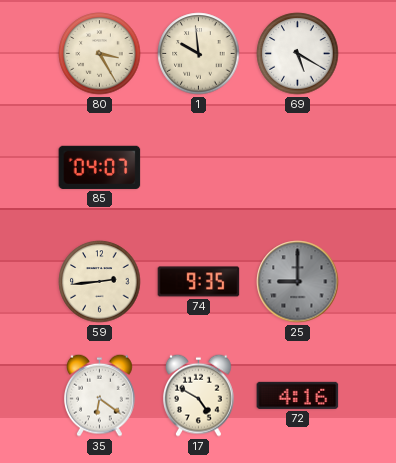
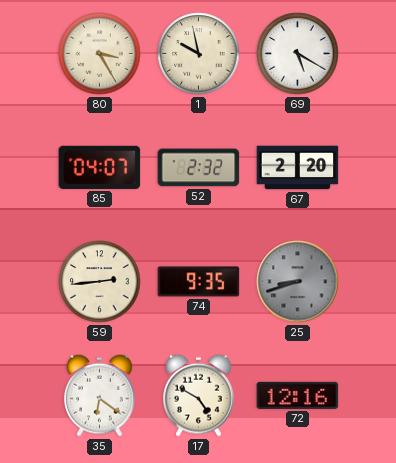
1: 9:59 -> 9:58
52: none -> 2:32
67: none -> 2:20
25: 9:00 -> 8:42
72: 4:16 -> 12:16
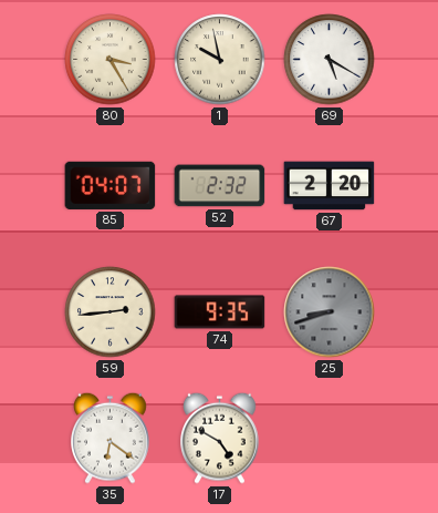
72: 12:16 -> none
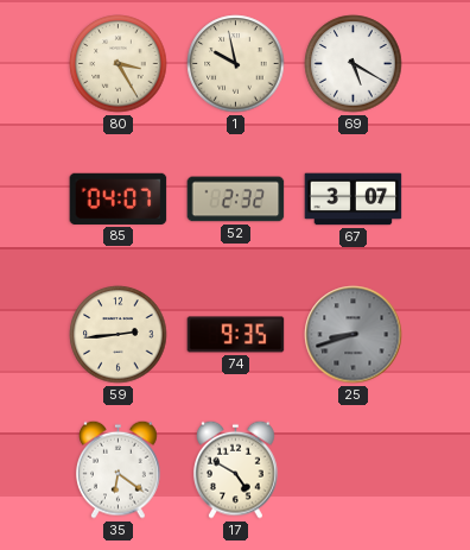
67: 2:20 -> 3:07
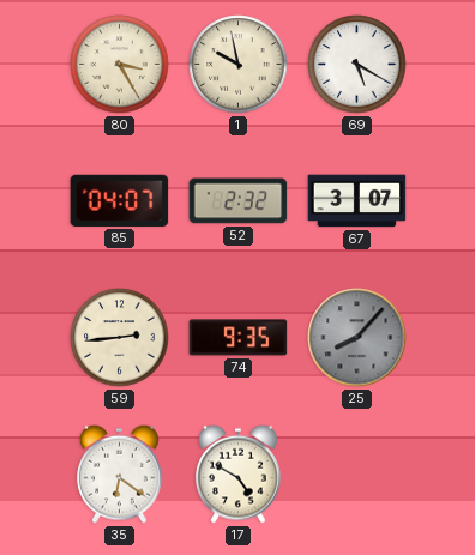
25: 8:42 -> 8:07
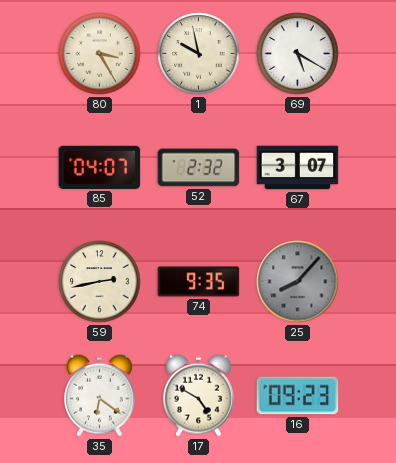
59: 2:44 -> 2:43
16: none -> 09:23
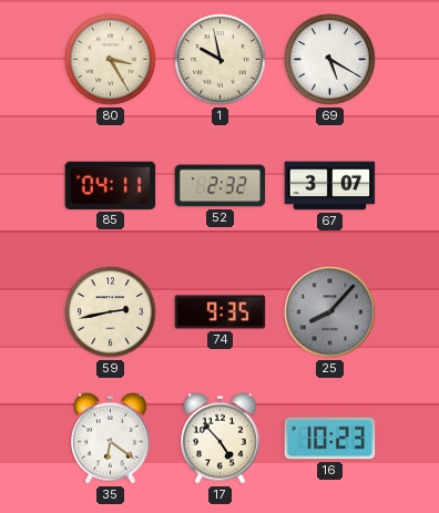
85: 04:07 -> 04:11
17: 4:50 -> 4:53
16: 09:23 -> 10:23
